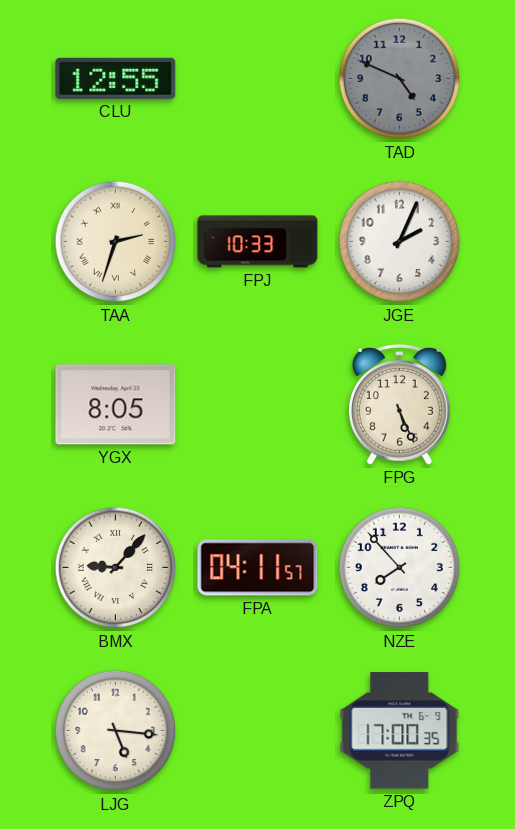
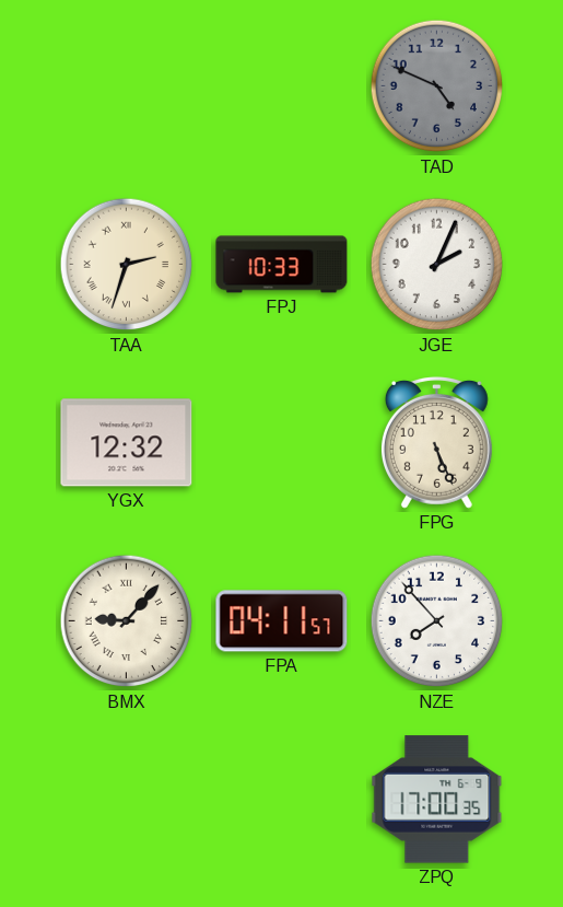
CLU: 12:55 -> none
YGX: 8:05 -> 12:32
LJG: 5:16 -> none
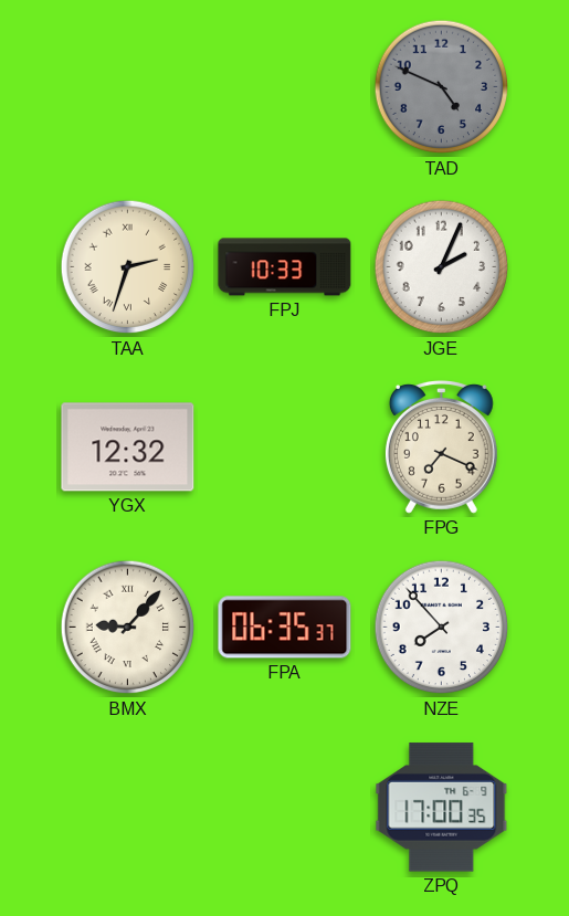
FPG: 5:26 -> 7:19
FPA: 04:11 -> 06:35
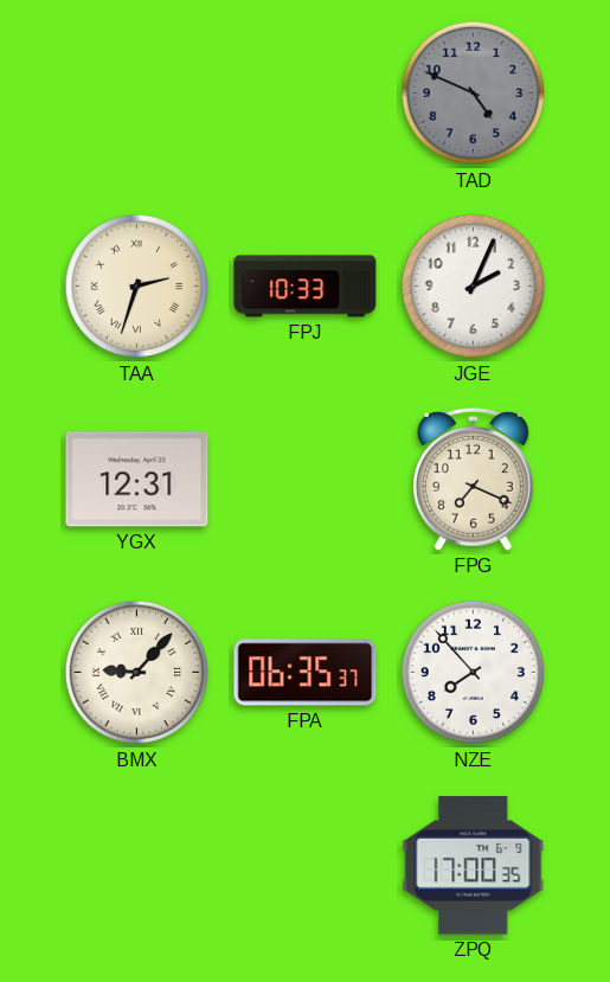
YGX: 12:32 -> 12:31
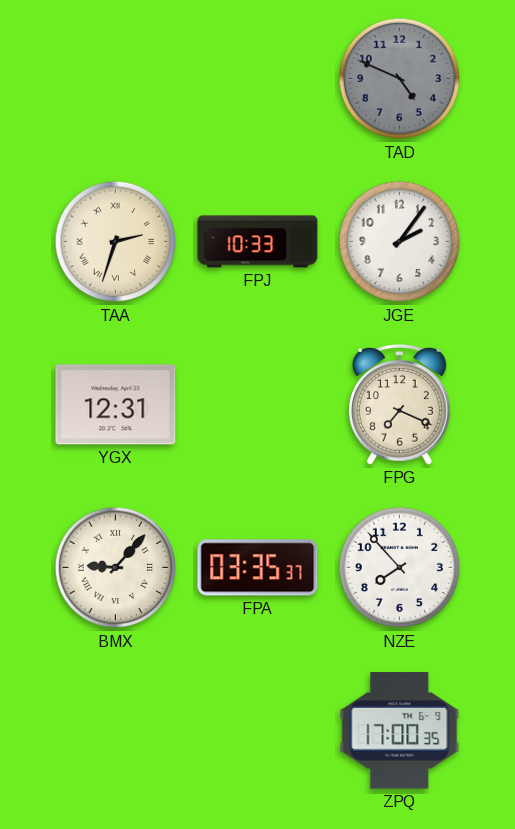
JGE: 2:04 -> 2:06
FPA: 06:35 -> 03:35
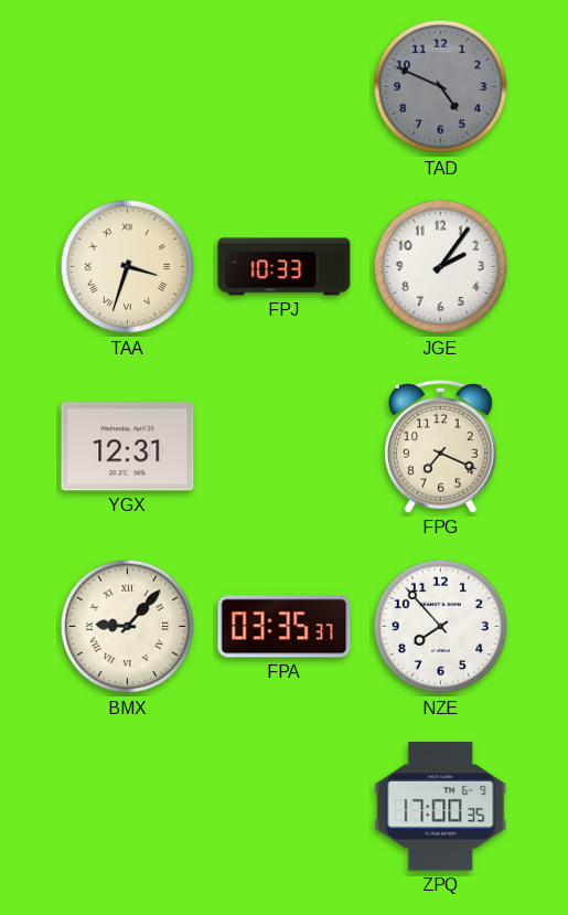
TAA: 2:33 -> 3:33
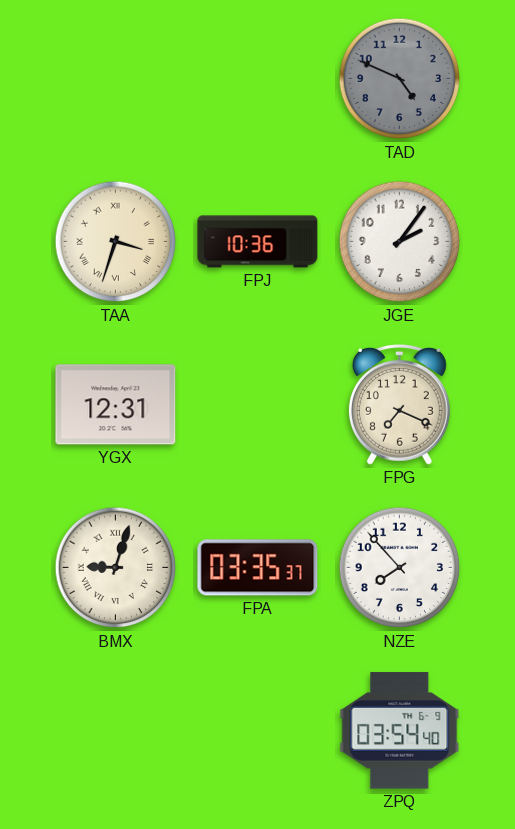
FPJ: 10:33 -> 10:36
BMX: 9:07 -> 9:03
ZPQ: 17:00 -> 03:54
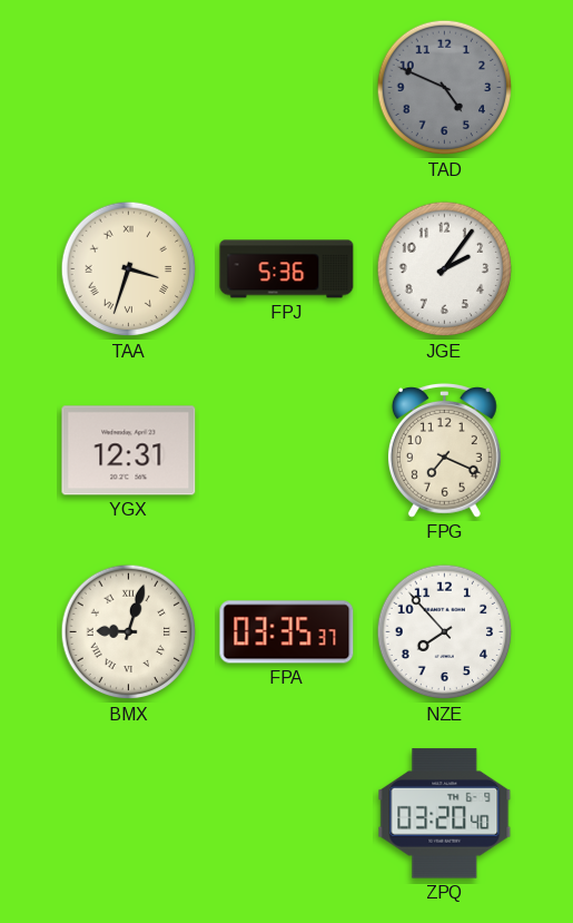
FPJ: 10:36 -> 5:36
ZPQ: 03:54 -> 03:20
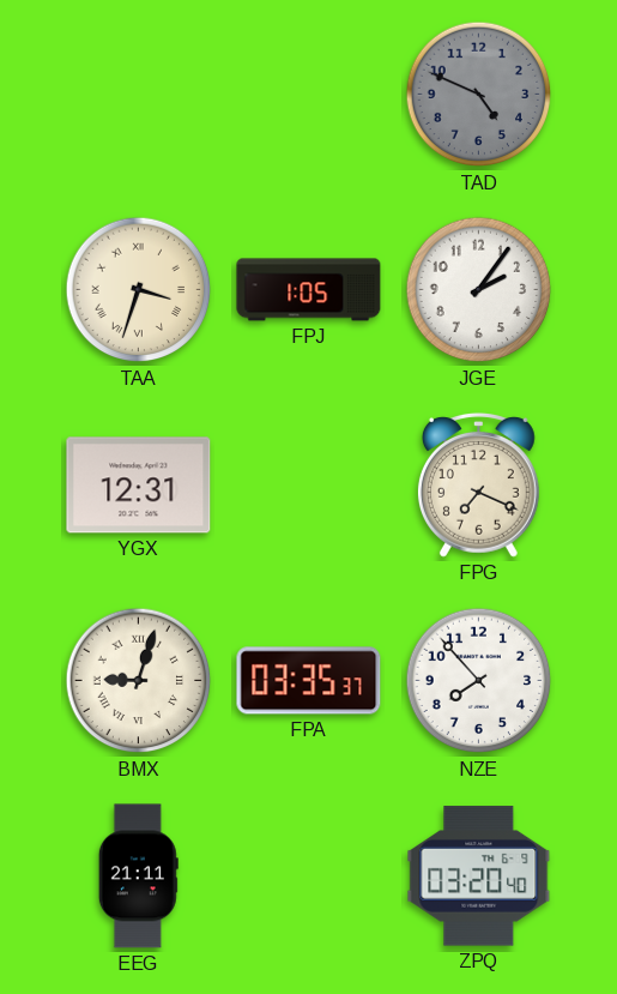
FPJ: 5:36 -> 1:05
EEG: none -> 21:11
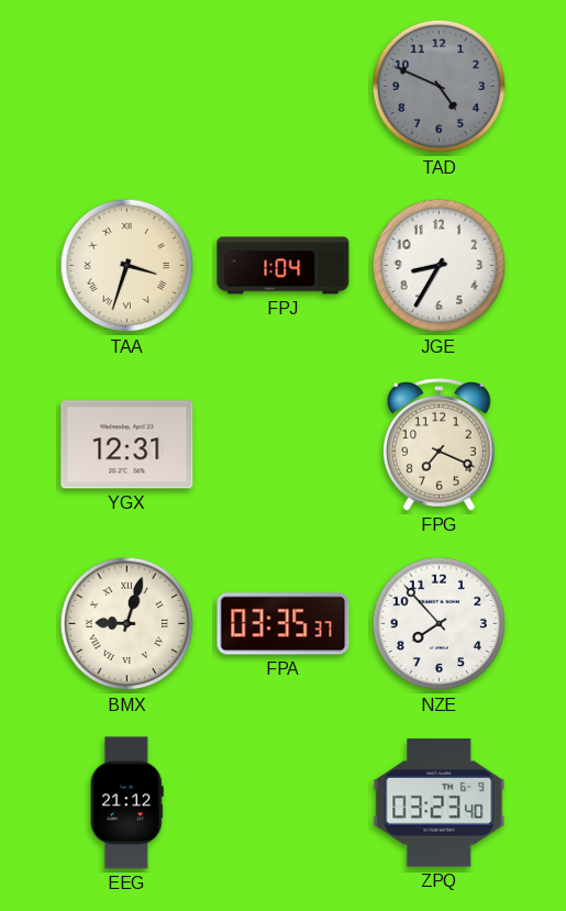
FPJ: 1:05 -> 1:04
JGE: 2:06 -> 8:35
EEG: 21:11 -> 21:12
ZPQ: 03:20 -> 03:23
